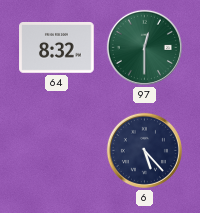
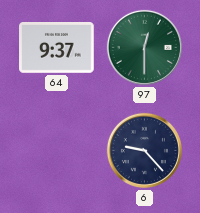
64: 8:32 -> 9:37
6: 5:23 -> 9:23
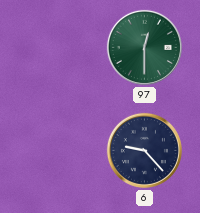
64: 9:37 -> none
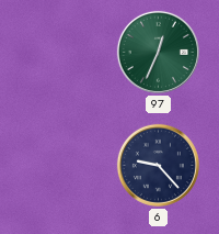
97: 12:30 -> 12:34
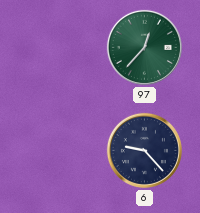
97: 12:34 -> 12:37
